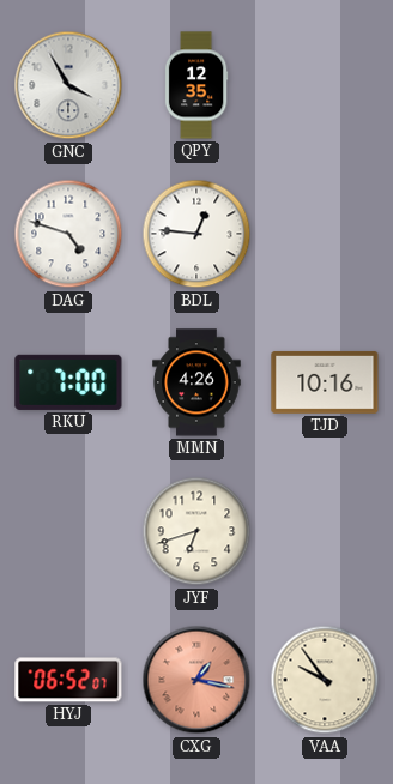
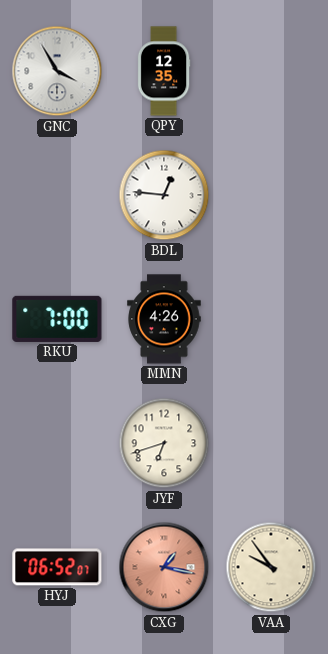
DAG: 4:48 -> none
TJD: 10:16 -> none
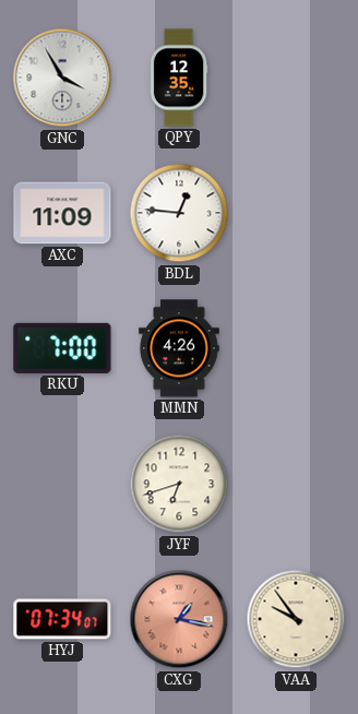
AXC: none -> 11:09
HYJ: 06:52 -> 07:34
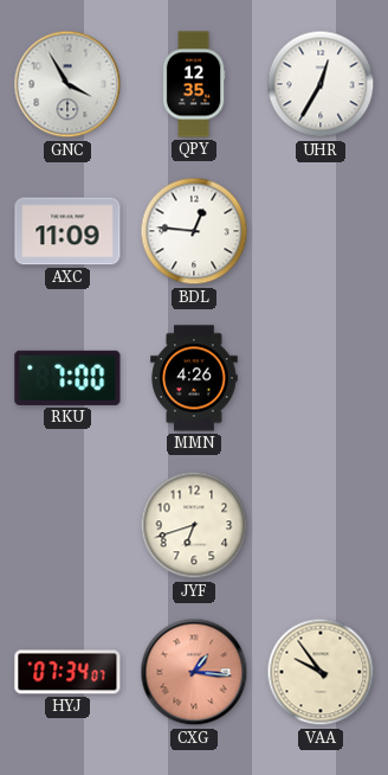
UHR: none -> 12:35
CXG: 1:17 -> 1:16
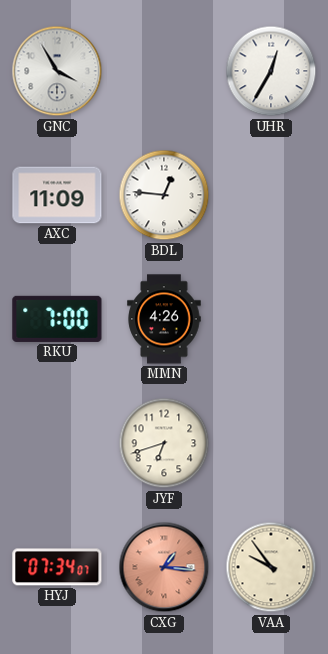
QPY: 12:35 -> none
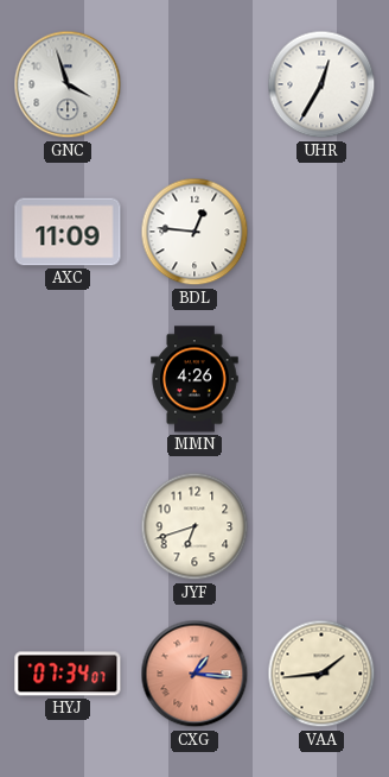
GNC: 3:55 -> 3:57
RKU: 7:00 -> none
VAA: 9:54 -> 1:44
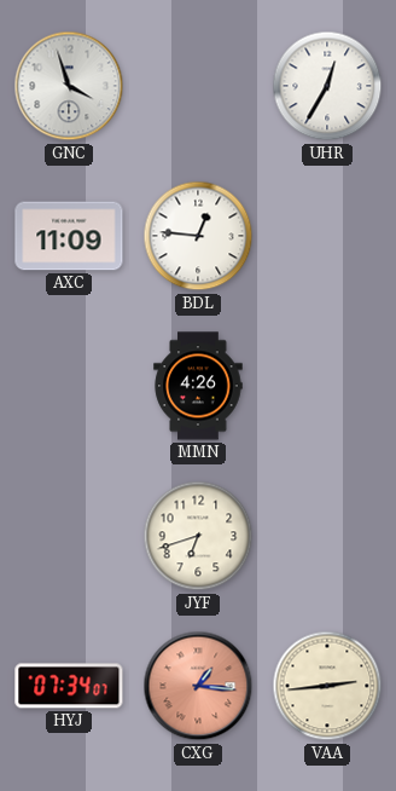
VAA: 1:44 -> 2:44
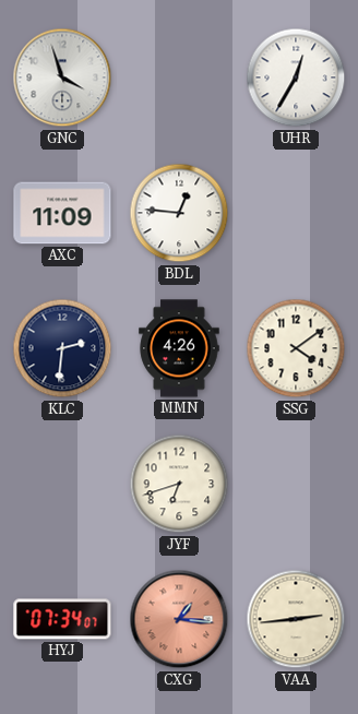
KLC: none -> 2:31
SSG: none -> 4:09
